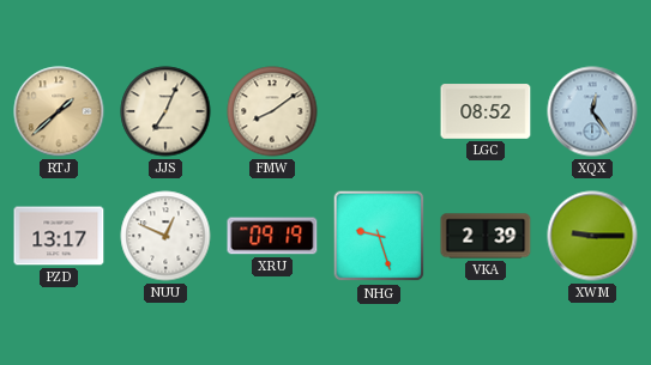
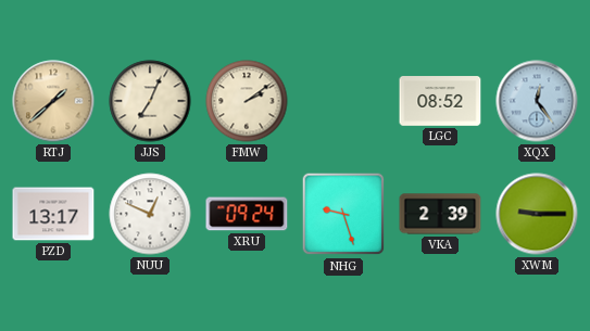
FMW: 8:09 -> 2:09
XRU: 09:19 -> 09:24
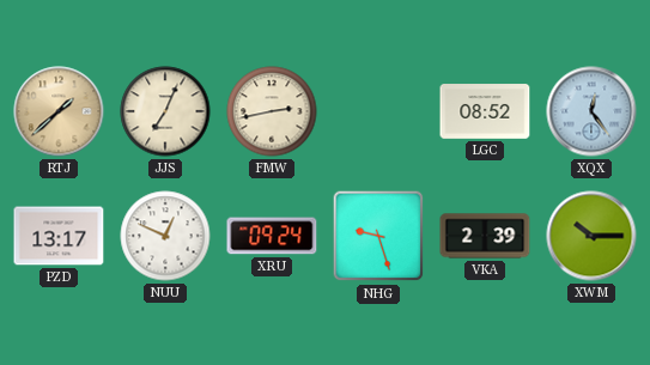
FMW: 2:09 -> 2:43
XWM: 9:15 -> 10:15
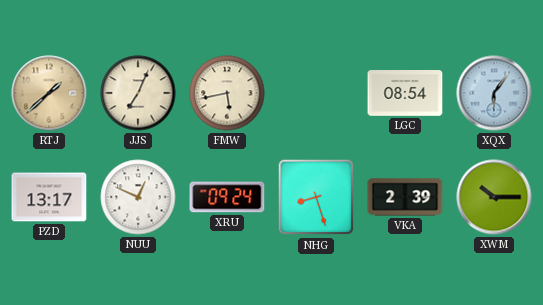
FMW: 2:43 -> 5:43
LGC: 08:52 -> 08:54
XQX: 12:24 -> 6:06
NHG: 9:27 -> 8:27
